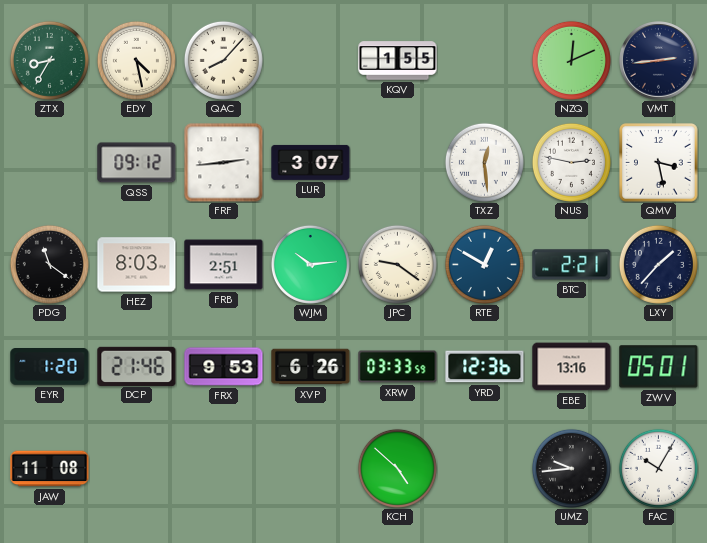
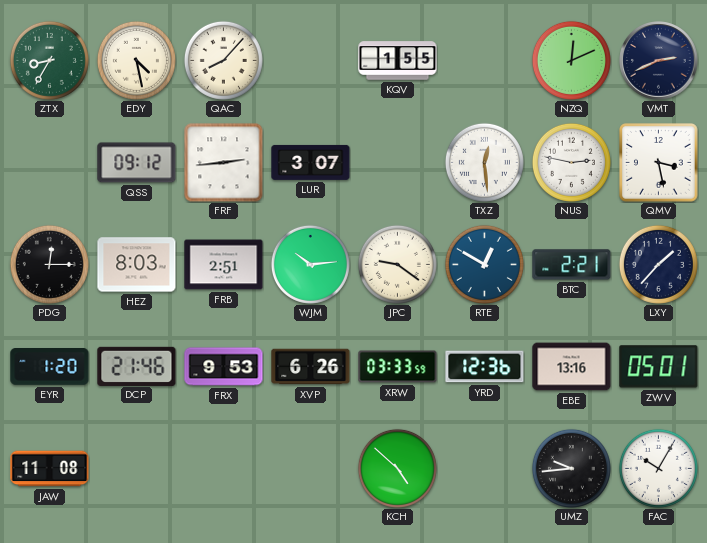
VMT: 2:44 -> 2:41
PDG: 11:21 -> 12:15
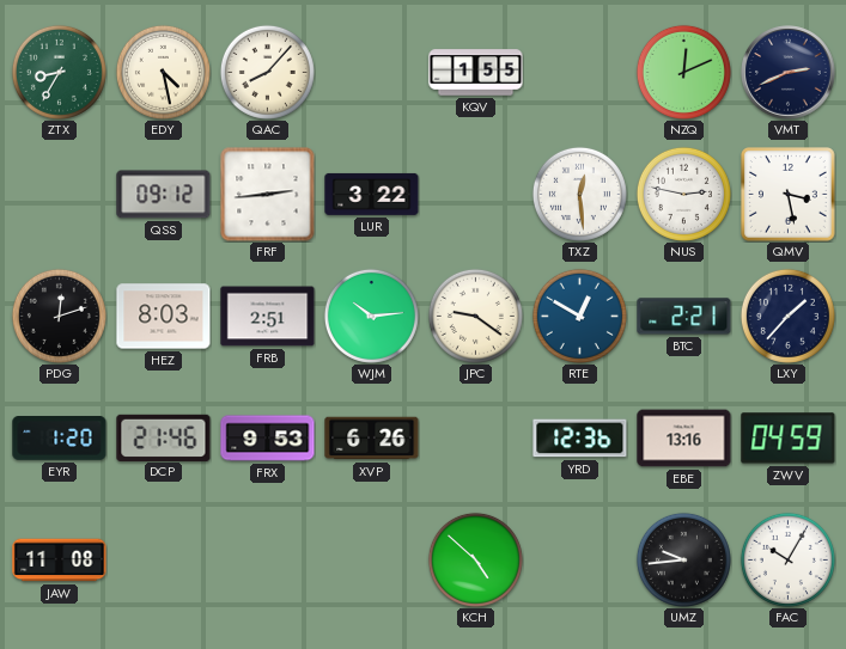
LUR: 3:07 -> 3:22
PDG: 12:15 -> 12:12
XRW: 03:33 -> none
ZWV: 05:01 -> 04:59
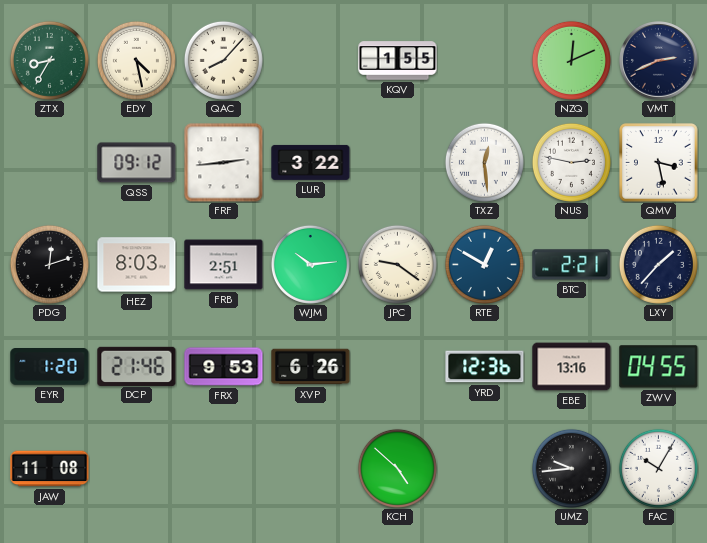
ZWV: 04:59 -> 04:55
